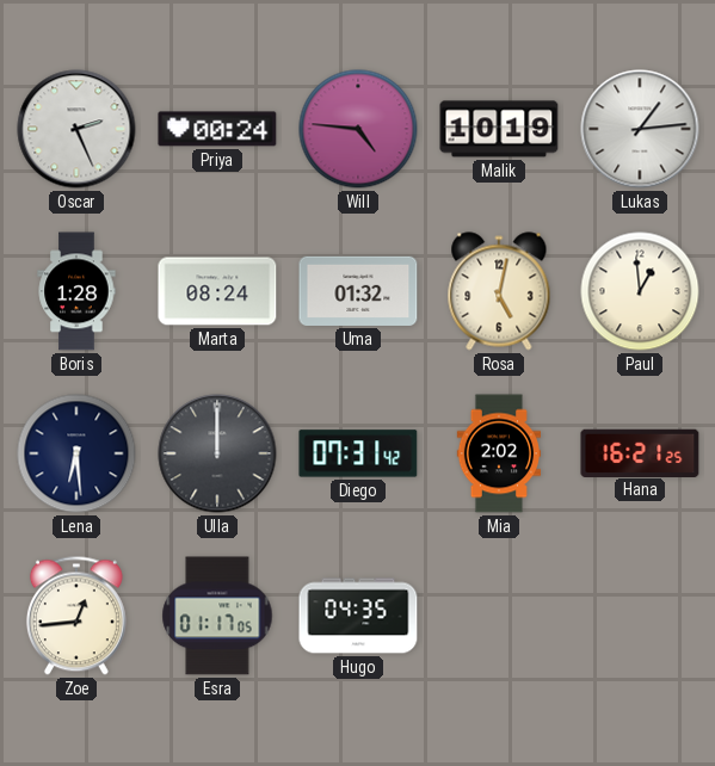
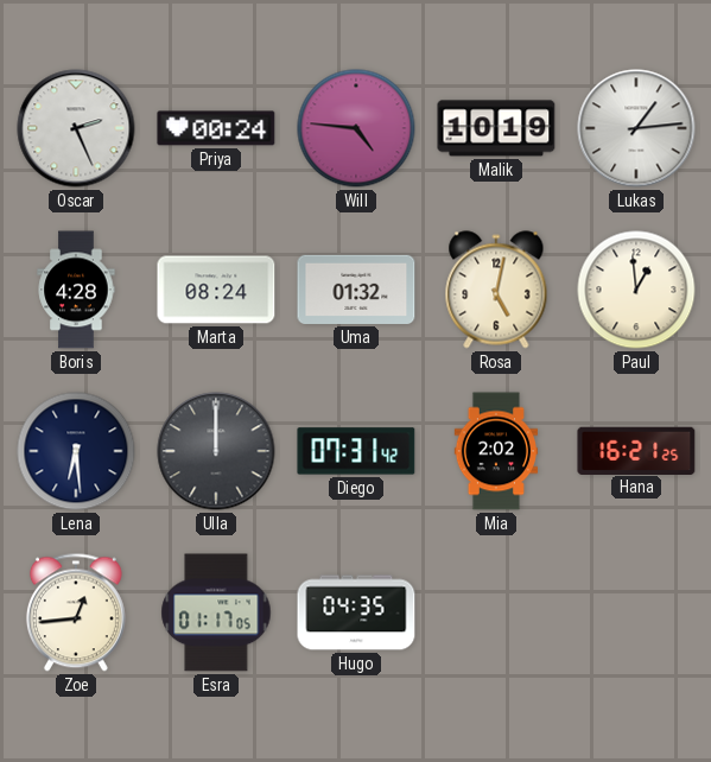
Boris: 1:28 -> 4:28
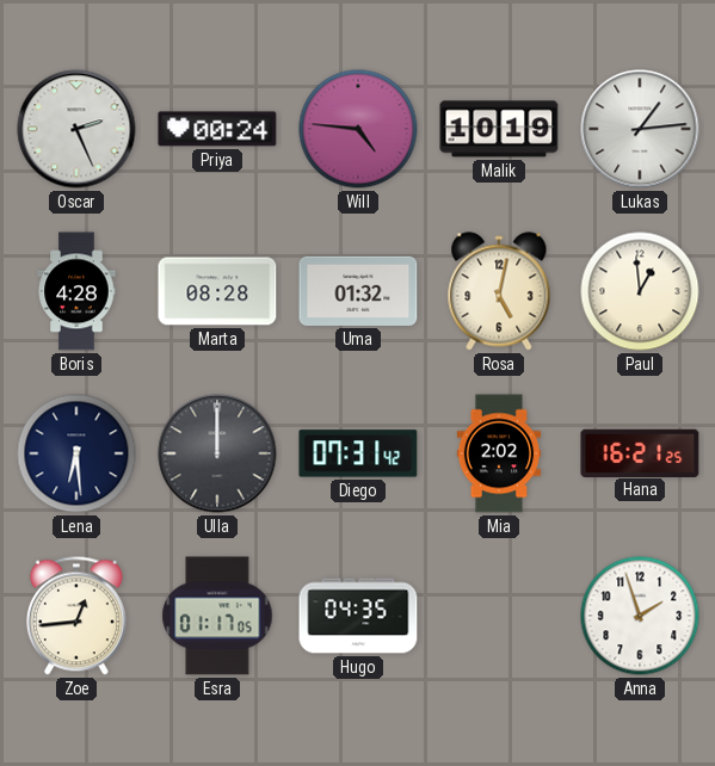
Marta: 08:24 -> 08:28
Anna: none -> 1:57
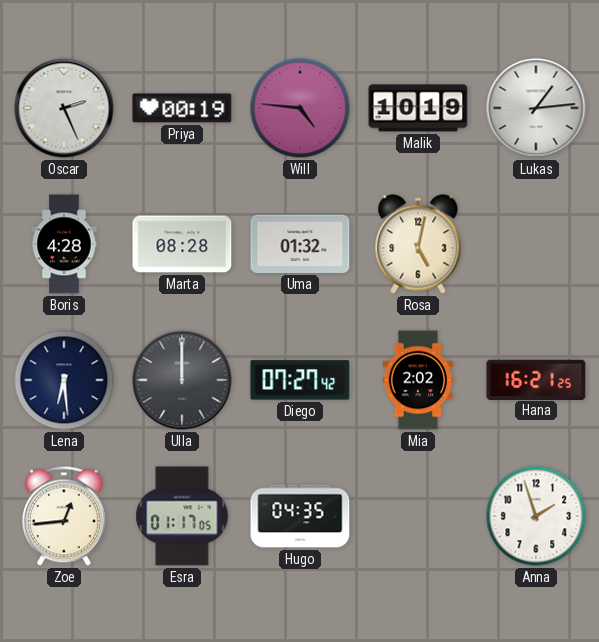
Priya: 00:24 -> 00:19
Paul: 12:59 -> none
Diego: 07:31 -> 07:27
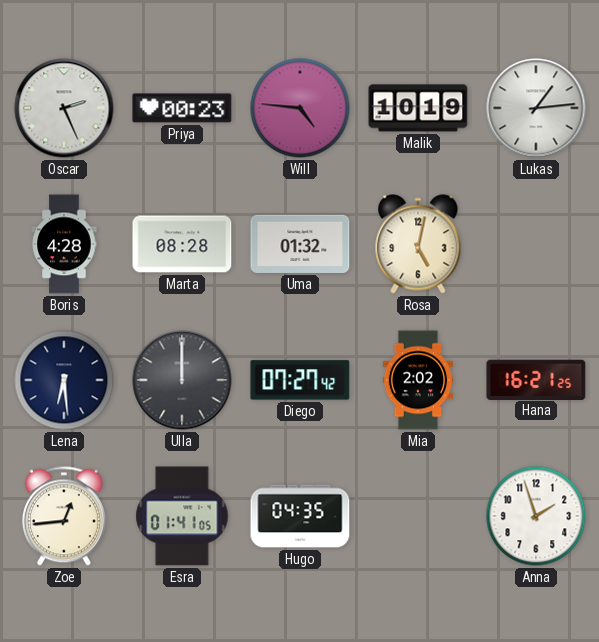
Priya: 00:19 -> 00:23
Esra: 01:17 -> 01:41
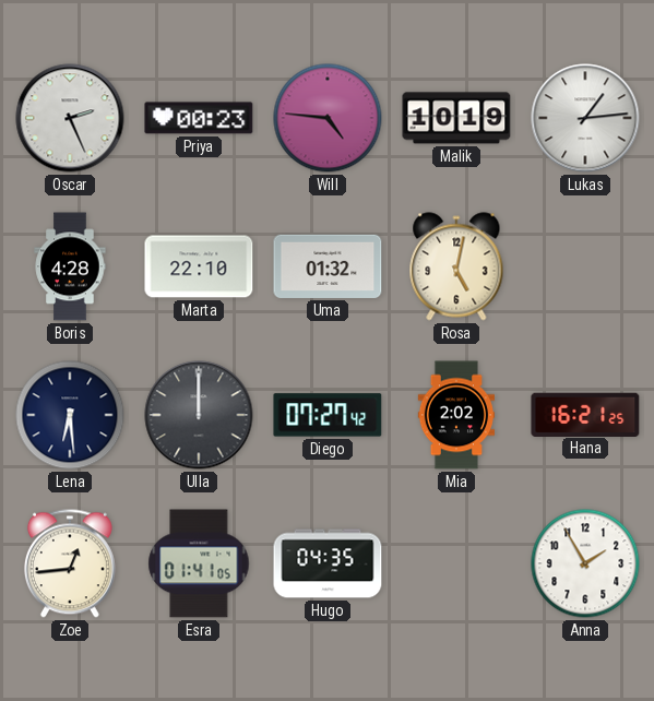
Marta: 08:28 -> 22:10
Anna: 1:57 -> 1:55
